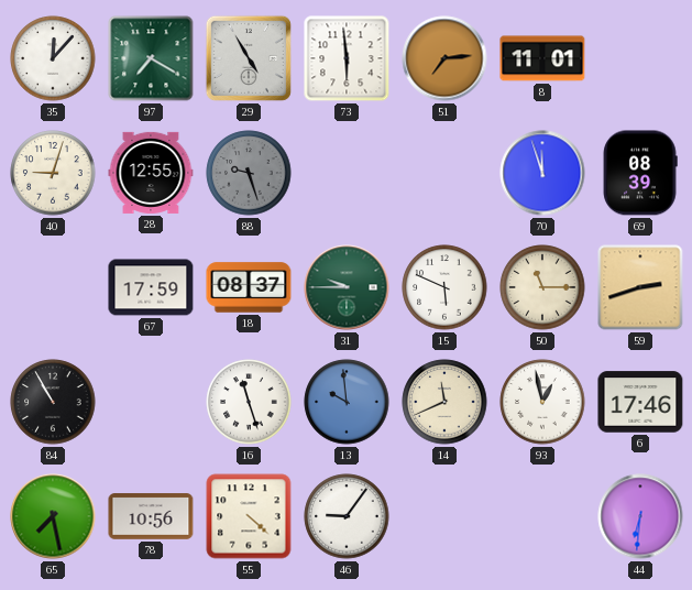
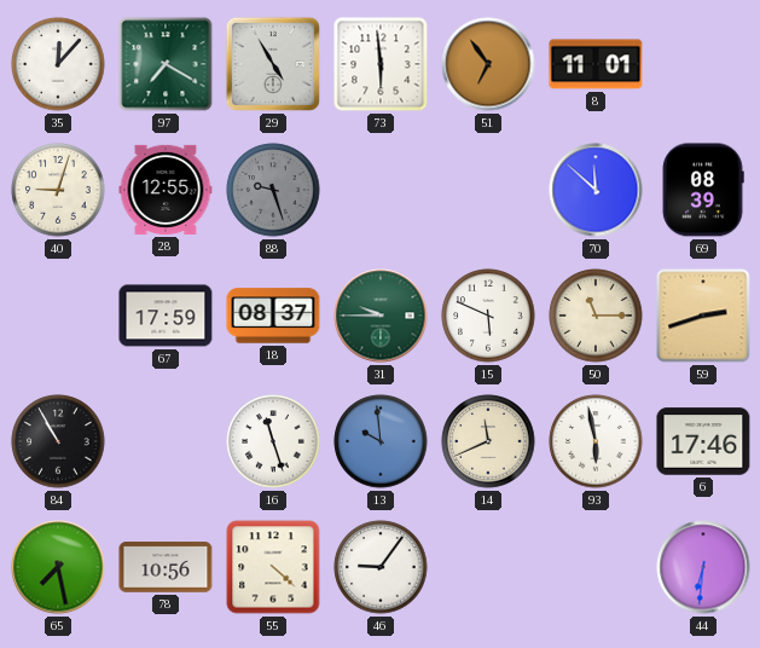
51: 7:14 -> 6:54
70: 11:57 -> 11:52
93: 12:58 -> 5:58
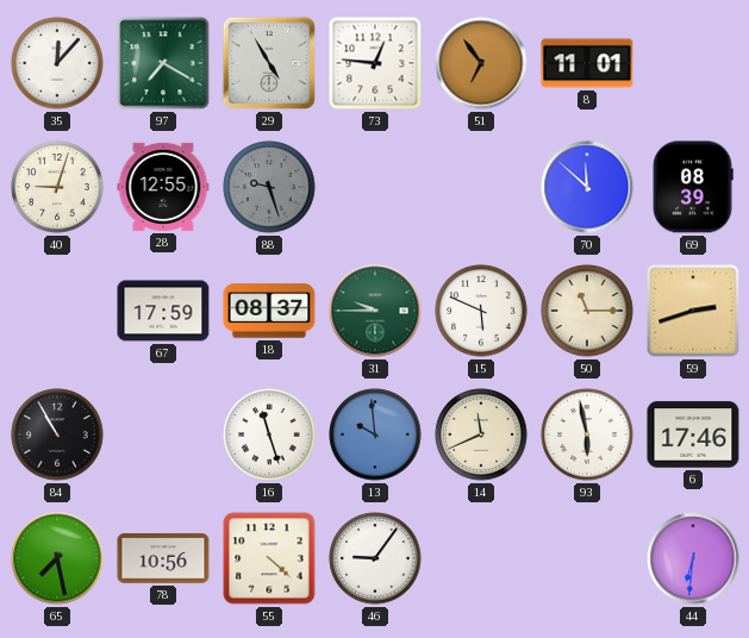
73: 5:59 -> 12:46
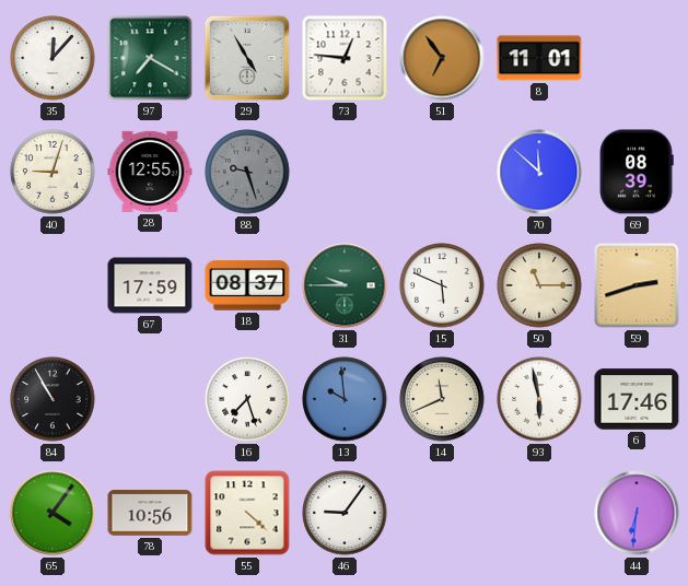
16: 11:27 -> 7:27
65: 7:28 -> 4:06
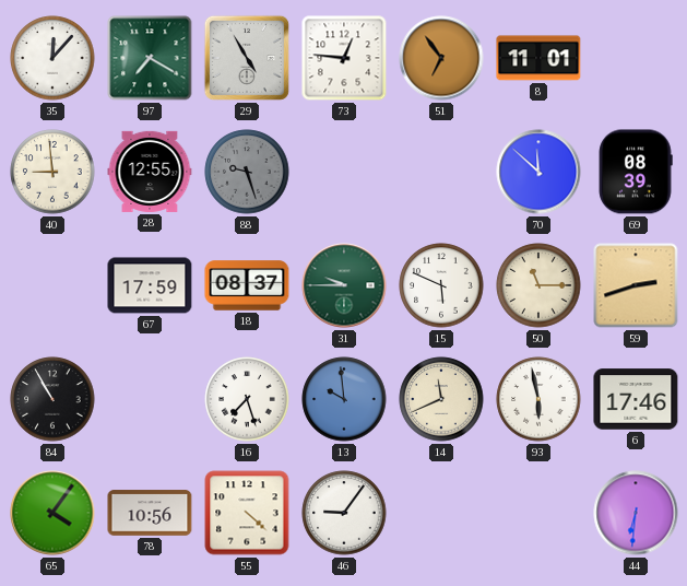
40: 9:03 -> 8:59
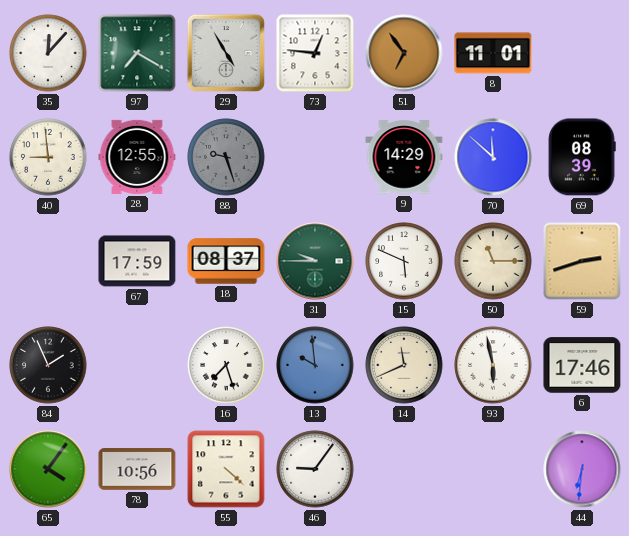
9: none -> 14:29
84: 10:55 -> 1:56
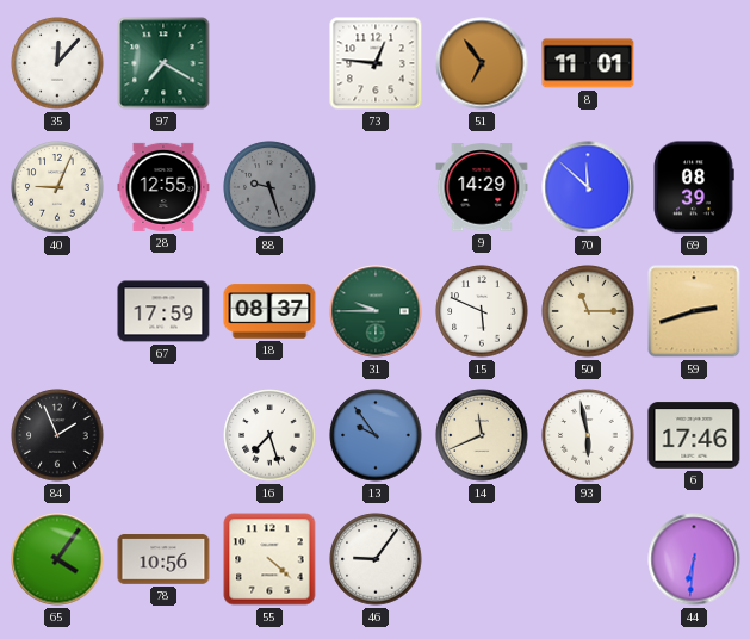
29: 4:55 -> none
40: 8:59 -> 9:04
13: 9:59 -> 9:54
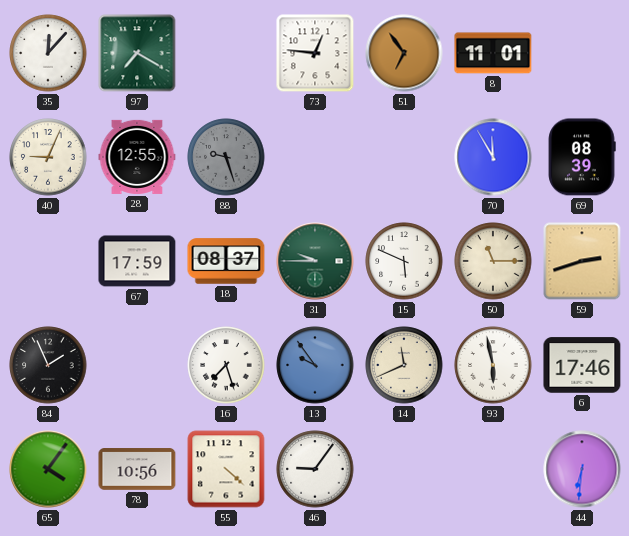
9: 14:29 -> none
70: 11:52 -> 11:55
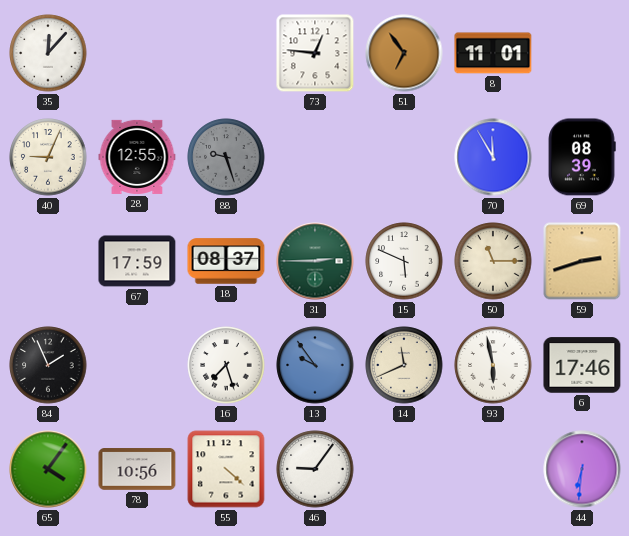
97: 7:20 -> none
31: 9:45 -> 2:45
